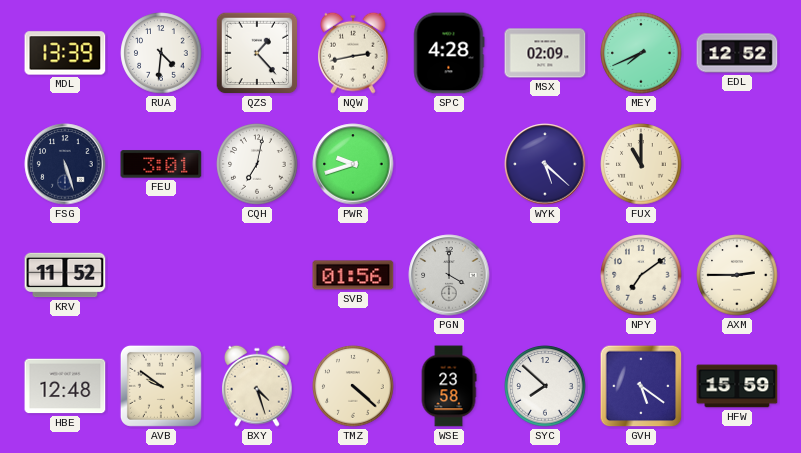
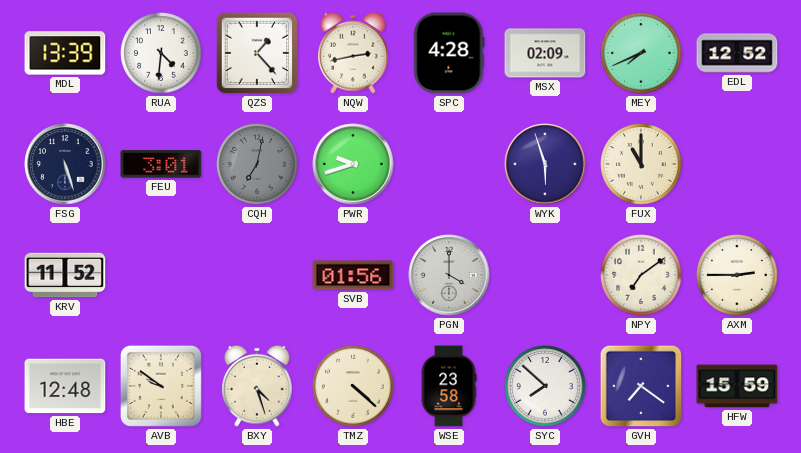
CQH dial: white -> grey
WYK: 5:22 -> 5:57
GVH: 5:21 -> 7:21
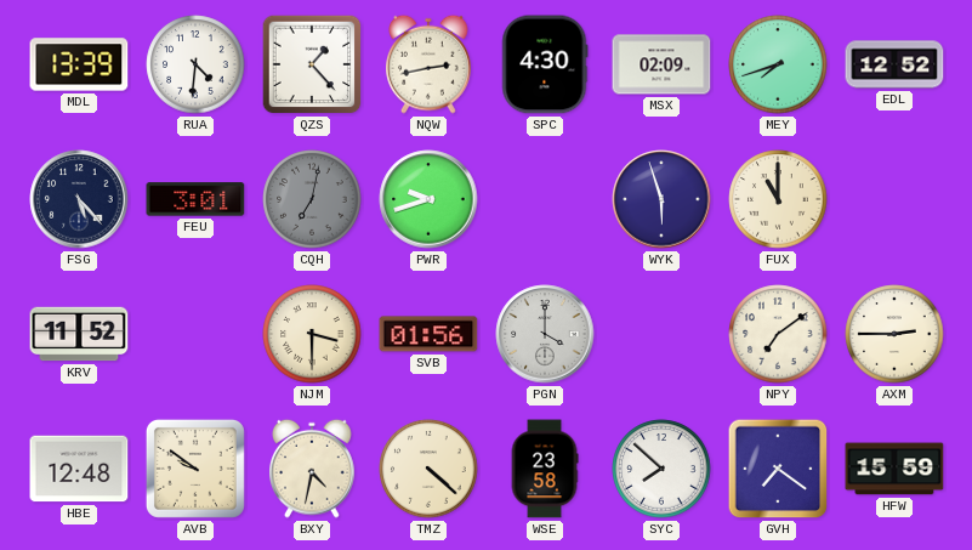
SPC: 4:28 -> 4:30
MEY: 7:41 -> 7:42
FSG: 5:27 -> 5:23
NJM: none -> 3:30
BXY: 4:27 -> 4:32
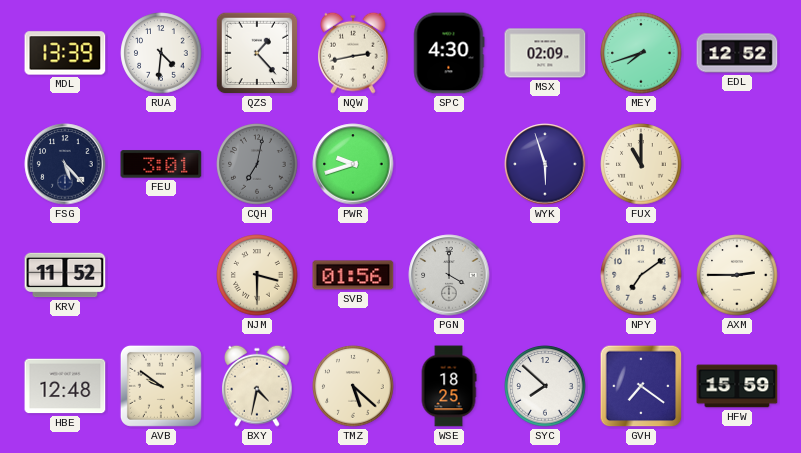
TMZ: 4:22 -> 5:22
WSE: 23:58 -> 18:25
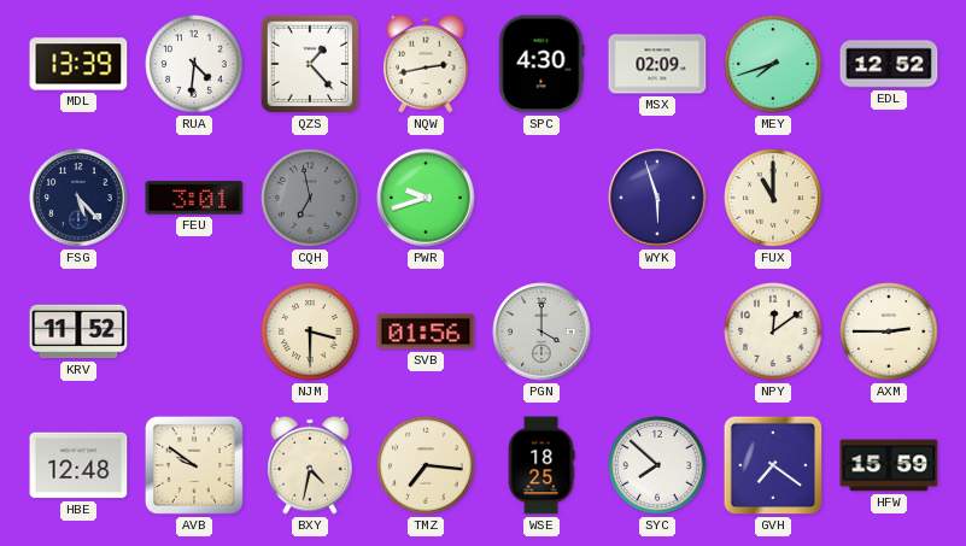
CQH: 7:02 -> 6:58
NPY: 7:09 -> 12:09
TMZ: 5:22 -> 7:16
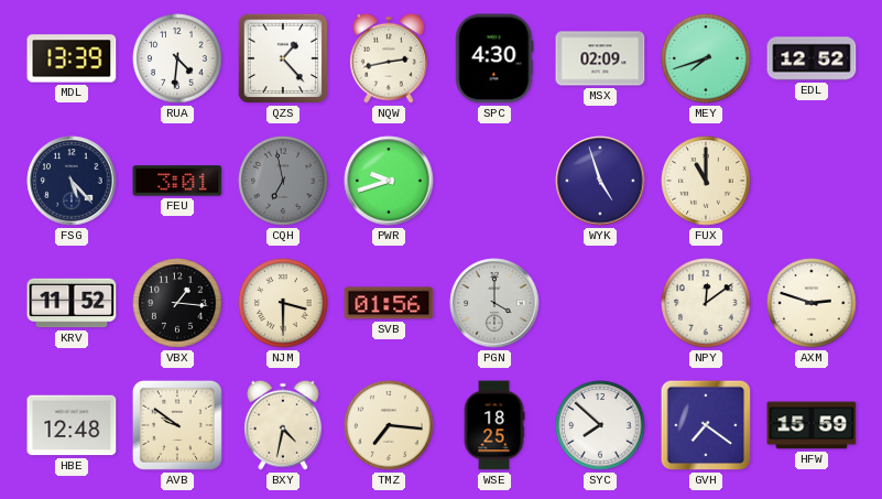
WYK: 5:57 -> 4:57
VBX: none -> 1:16
AXM: 2:45 -> 2:48
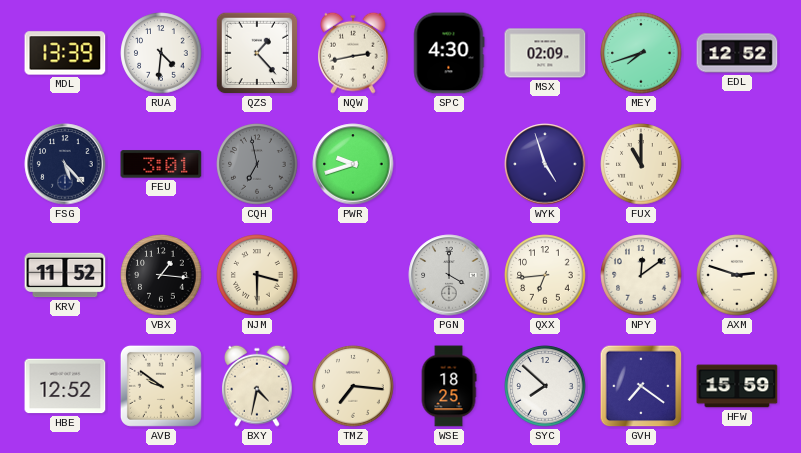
SVB: 01:56 -> none
QXX: none -> 6:44
HBE: 12:48 -> 12:52
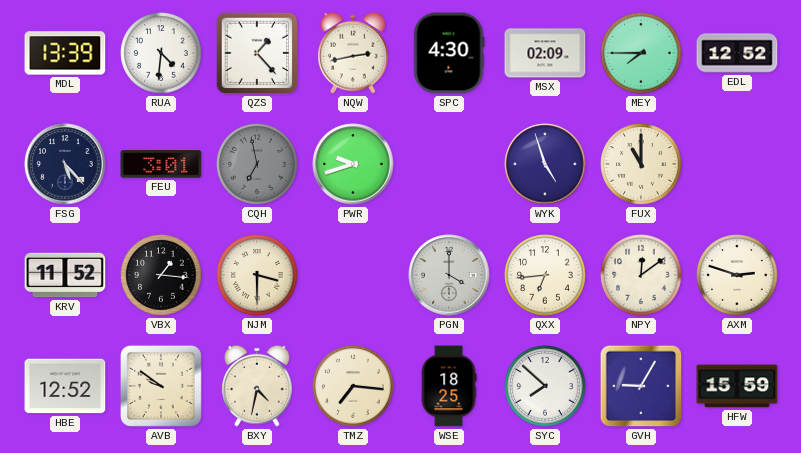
MEY: 7:42 -> 7:45
GVH: 7:21 -> 9:05
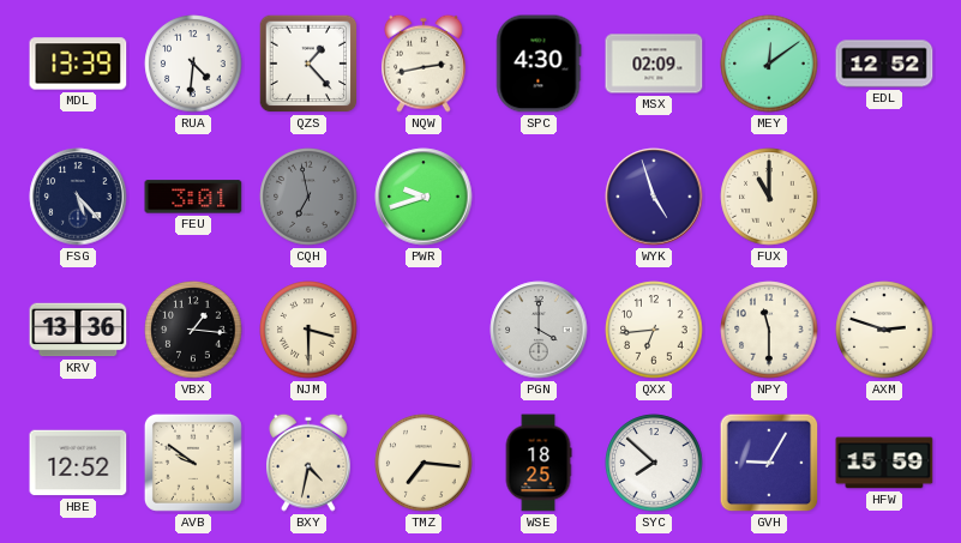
MEY: 7:45 -> 12:09
KRV: 11:52 -> 13:36
NPY: 12:09 -> 11:30
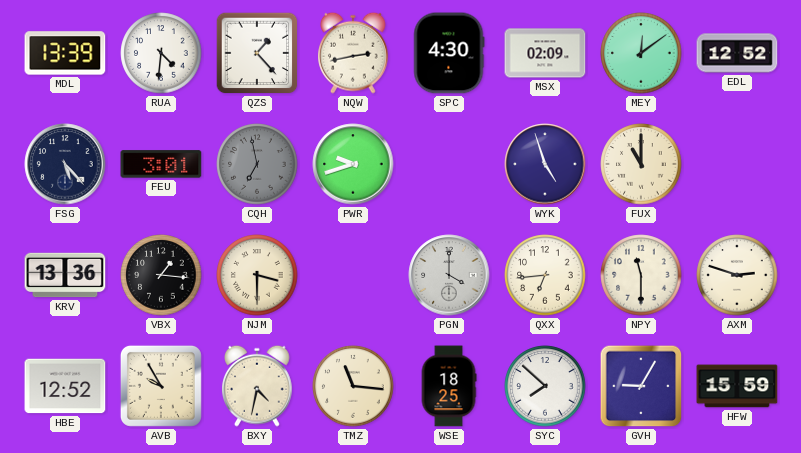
AVB: 9:51 -> 9:55
TMZ: 7:16 -> 11:16
